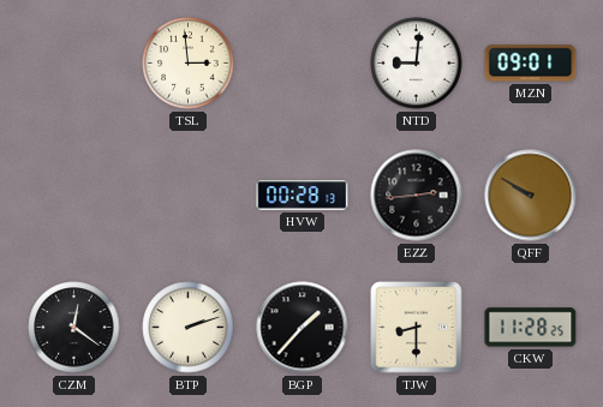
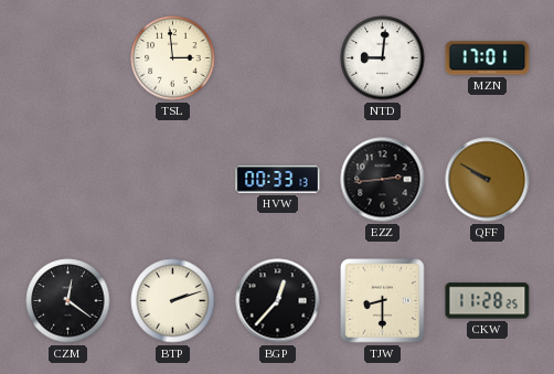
MZN: 09:01 -> 17:01
HVW: 00:28 -> 00:33
BGP: 1:37 -> 12:37
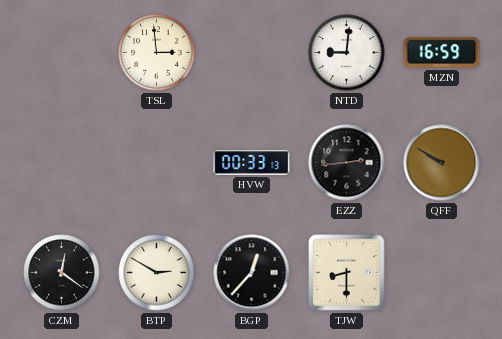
MZN: 17:01 -> 16:59
BTP: 2:12 -> 2:50
CKW: 11:28 -> none
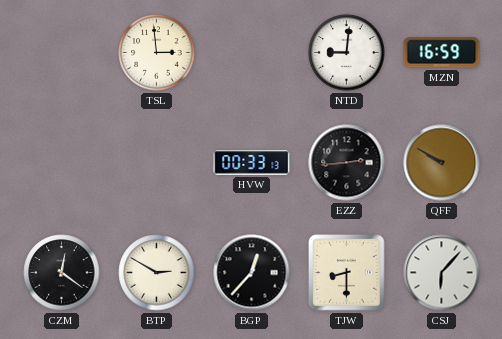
CSJ: none -> 6:07
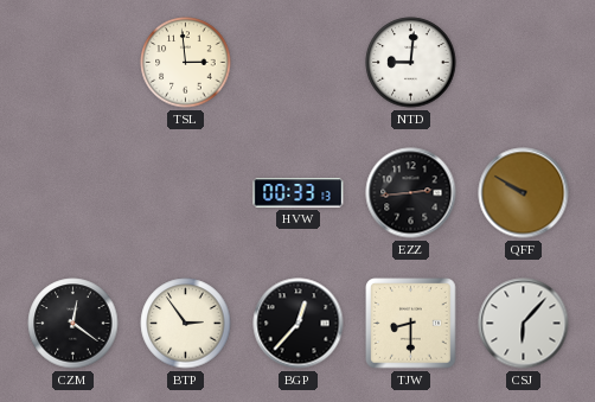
MZN: 16:59 -> none
BTP: 2:50 -> 2:54
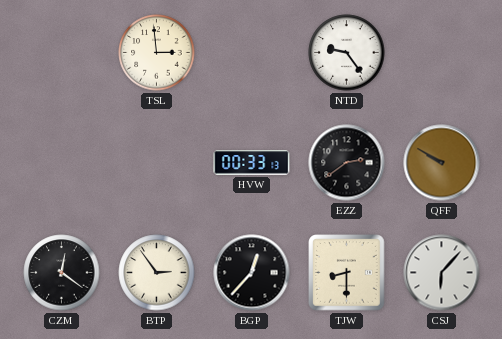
NTD: 9:01 -> 9:24
EZZ: 2:44 -> 2:39
